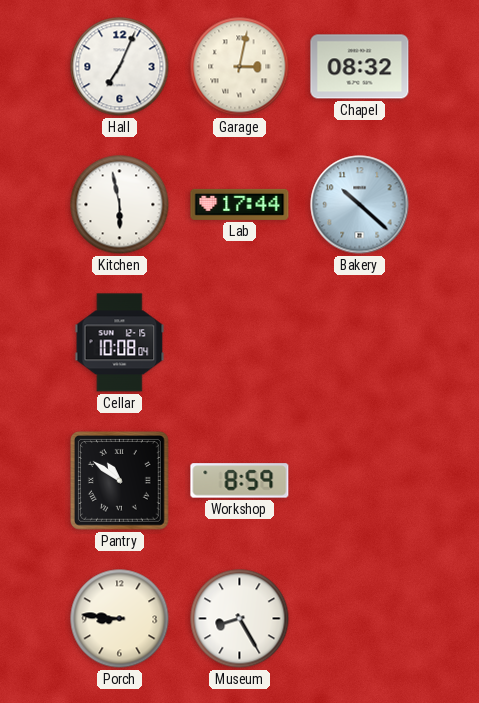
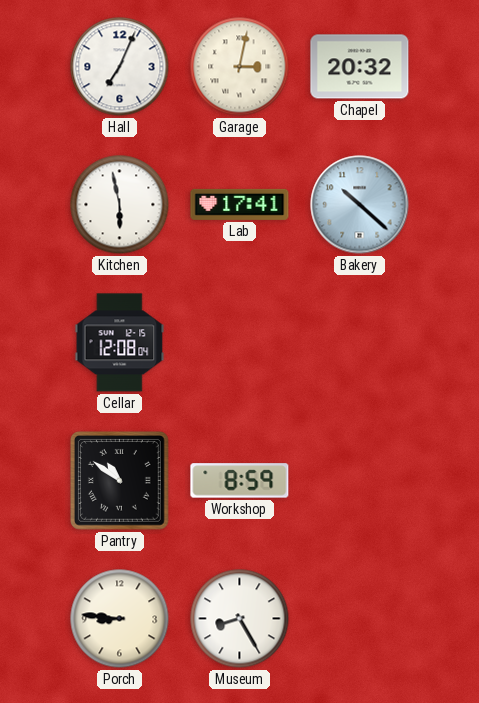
Chapel: 08:32 -> 20:32
Lab: 17:44 -> 17:41
Cellar: 10:08 -> 12:08
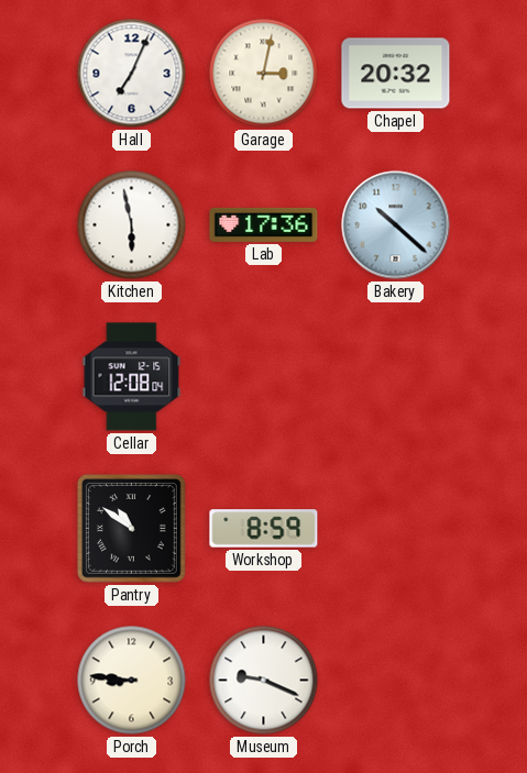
Lab: 17:41 -> 17:36
Museum: 8:25 -> 9:19
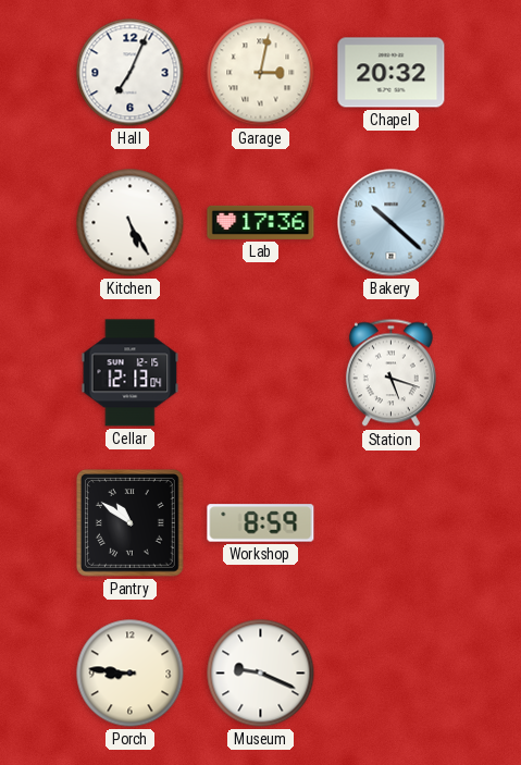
Kitchen: 5:58 -> 5:25
Cellar: 12:08 -> 12:13
Station: none -> 5:18
